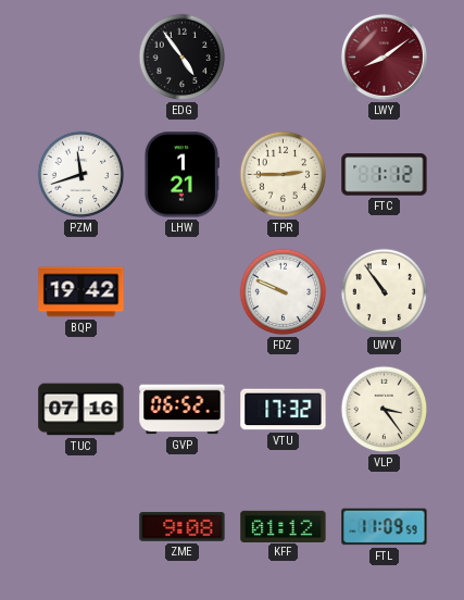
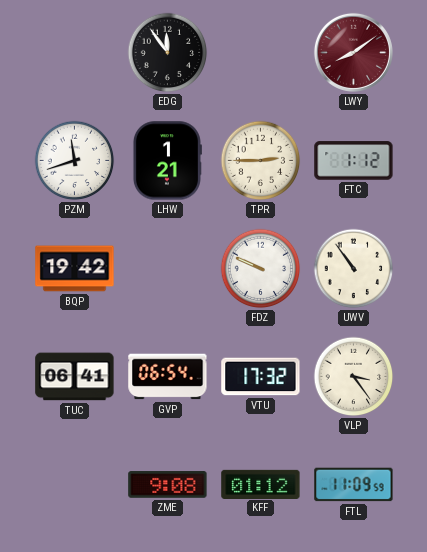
EDG: 4:54 -> 11:54
TUC: 07:16 -> 06:41
GVP: 06:52 -> 06:54
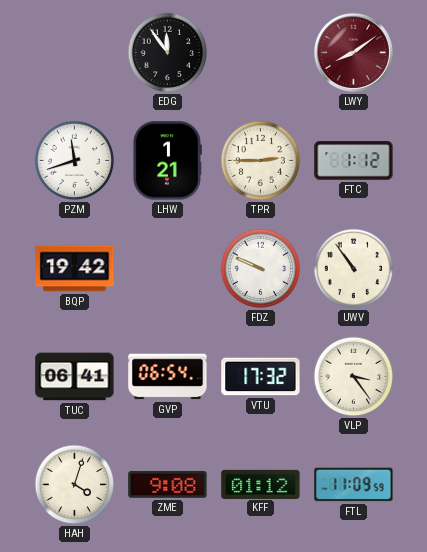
HAH: none -> 4:03
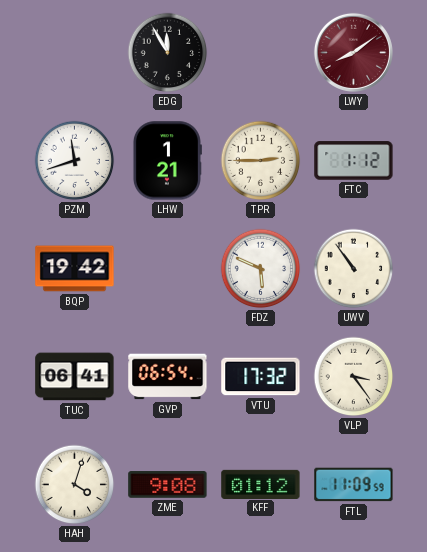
EDG: 11:54 -> 11:55
FDZ: 9:49 -> 5:49
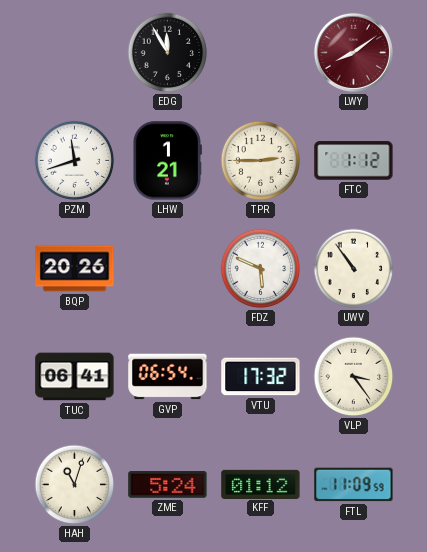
BQP: 19:42 -> 20:26
HAH: 4:03 -> 11:03
ZME: 9:08 -> 5:24
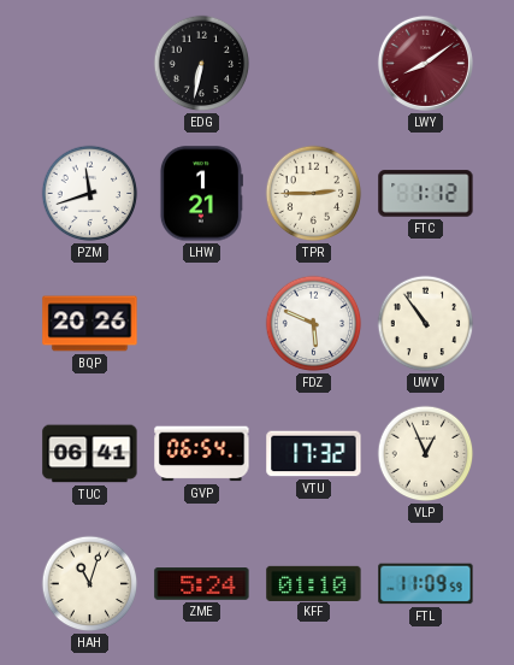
EDG: 11:55 -> 6:32
VLP: 3:24 -> 12:56
KFF: 01:12 -> 01:10
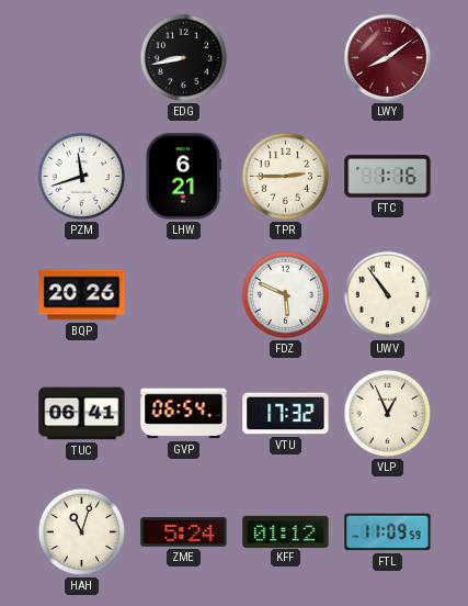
EDG: 6:32 -> 8:43
LHW: 1:21 -> 6:21
FTC: 1:12 -> 1:16
KFF: 01:10 -> 01:12
